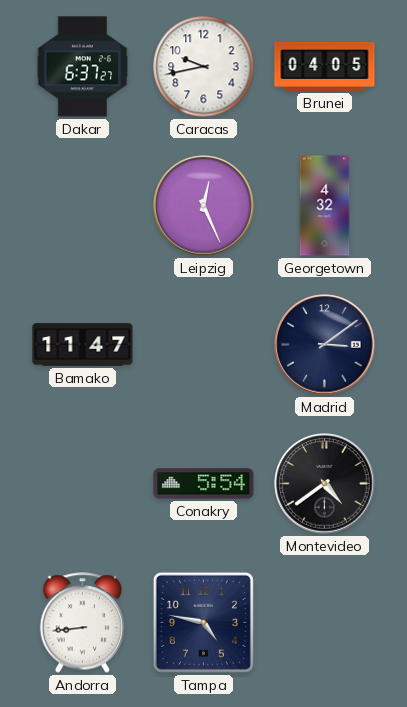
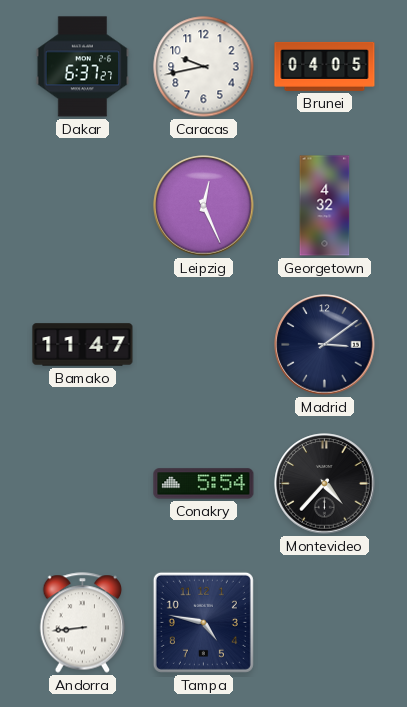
Montevideo: 4:39 -> 4:37
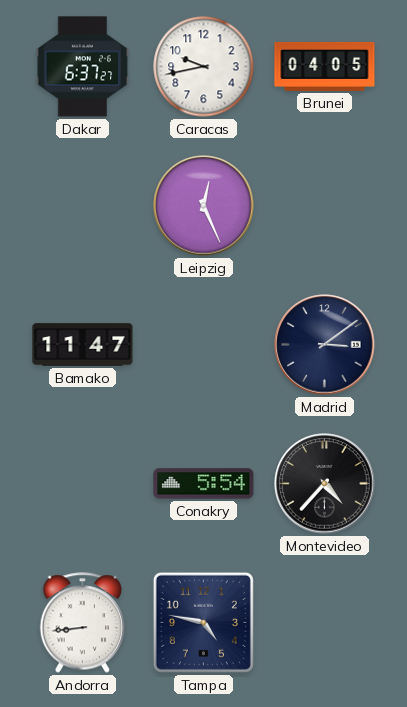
Georgetown: 4:32 -> none
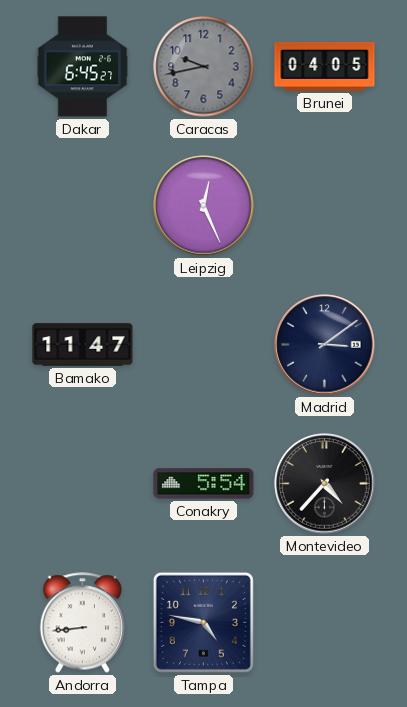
Dakar: 6:37 -> 6:45
Caracas dial: white -> grey
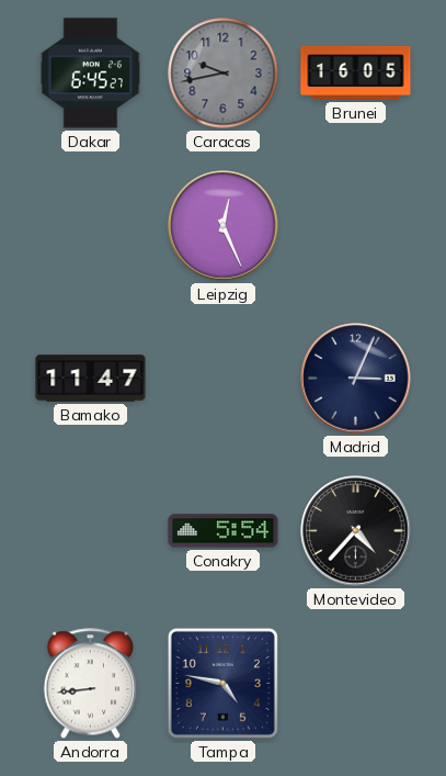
Brunei: 04:05 -> 16:05
Madrid: 3:09 -> 3:04
